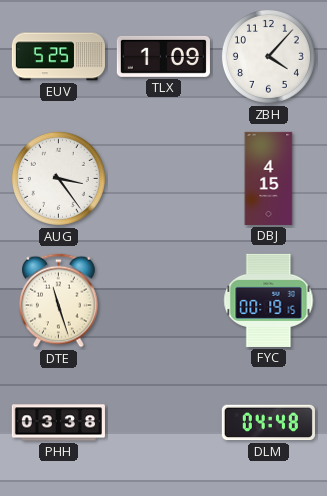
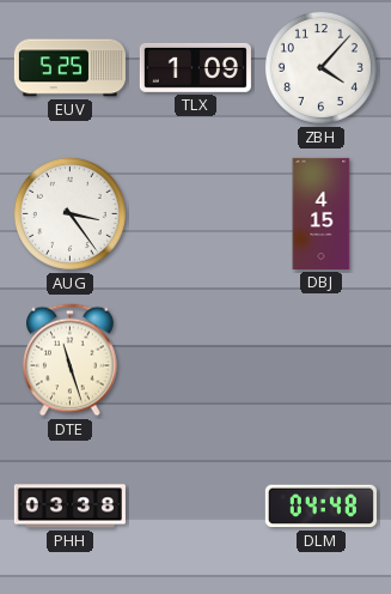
FYC: 00:19 -> none
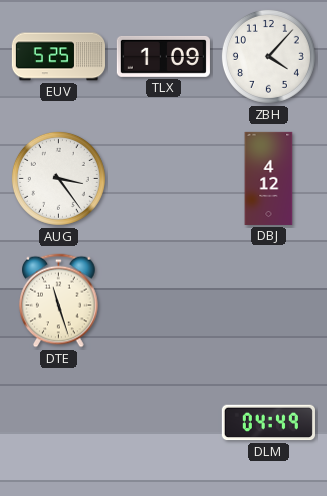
DBJ: 4:15 -> 4:12
PHH: 03:38 -> none
DLM: 04:48 -> 04:49
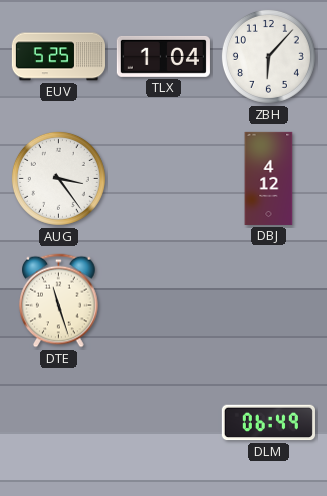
TLX: 1:09 -> 1:04
ZBH: 4:07 -> 6:07
DLM: 04:49 -> 06:49
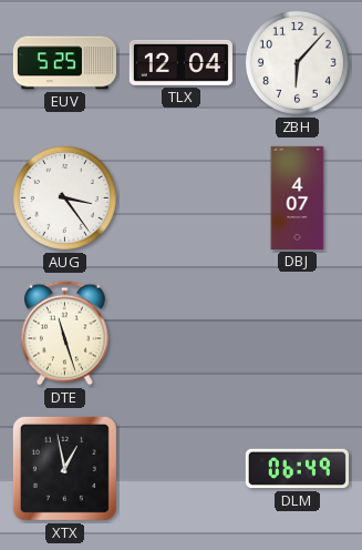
TLX: 1:04 -> 12:04
DBJ: 4:12 -> 4:07
XTX: none -> 12:58
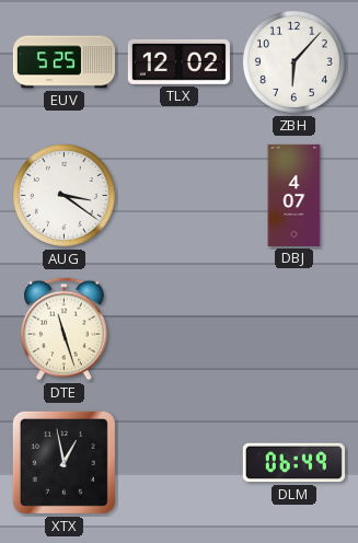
TLX: 12:04 -> 12:02
AUG: 3:24 -> 3:21
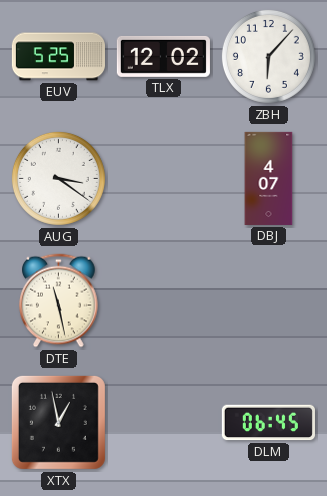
DTE: 11:27 -> 11:28
DLM: 06:49 -> 06:45
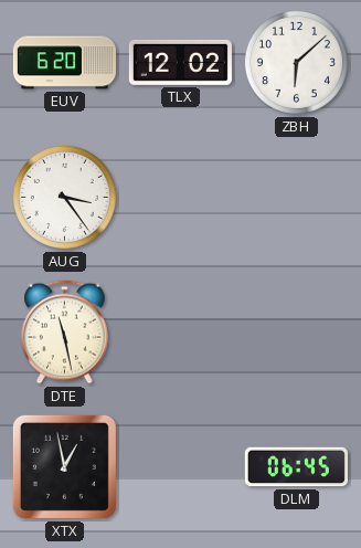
EUV: 5:25 -> 6:20
ZBH: 6:07 -> 6:08
AUG: 3:21 -> 3:24
DBJ: 4:07 -> none
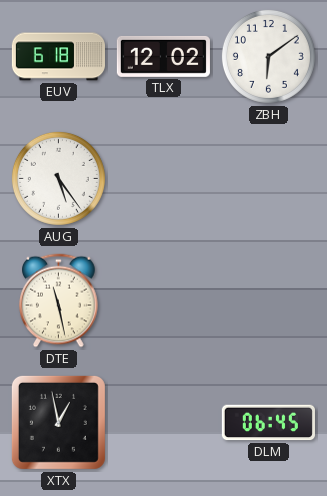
EUV: 6:20 -> 6:18
ZBH: 6:08 -> 6:09
AUG: 3:24 -> 5:24
